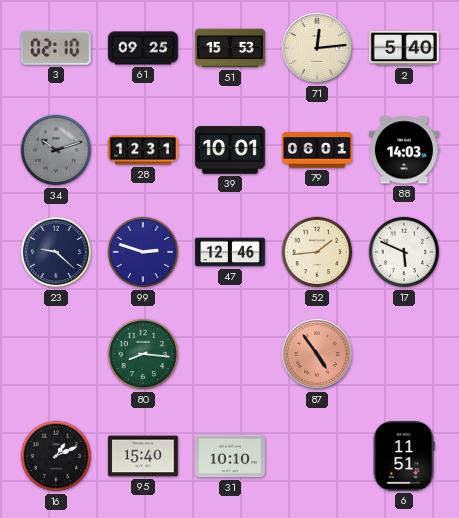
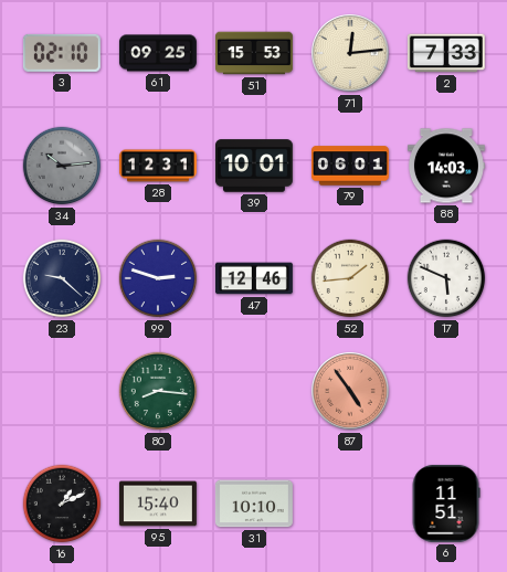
2: 5:40 -> 7:33
34: 10:12 -> 10:14
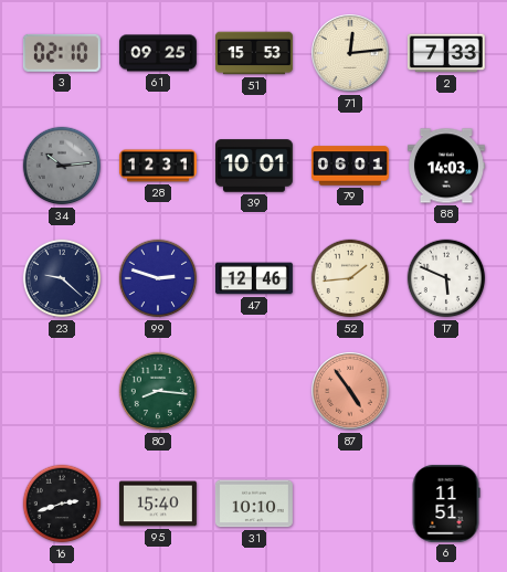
16: 1:11 -> 2:42
